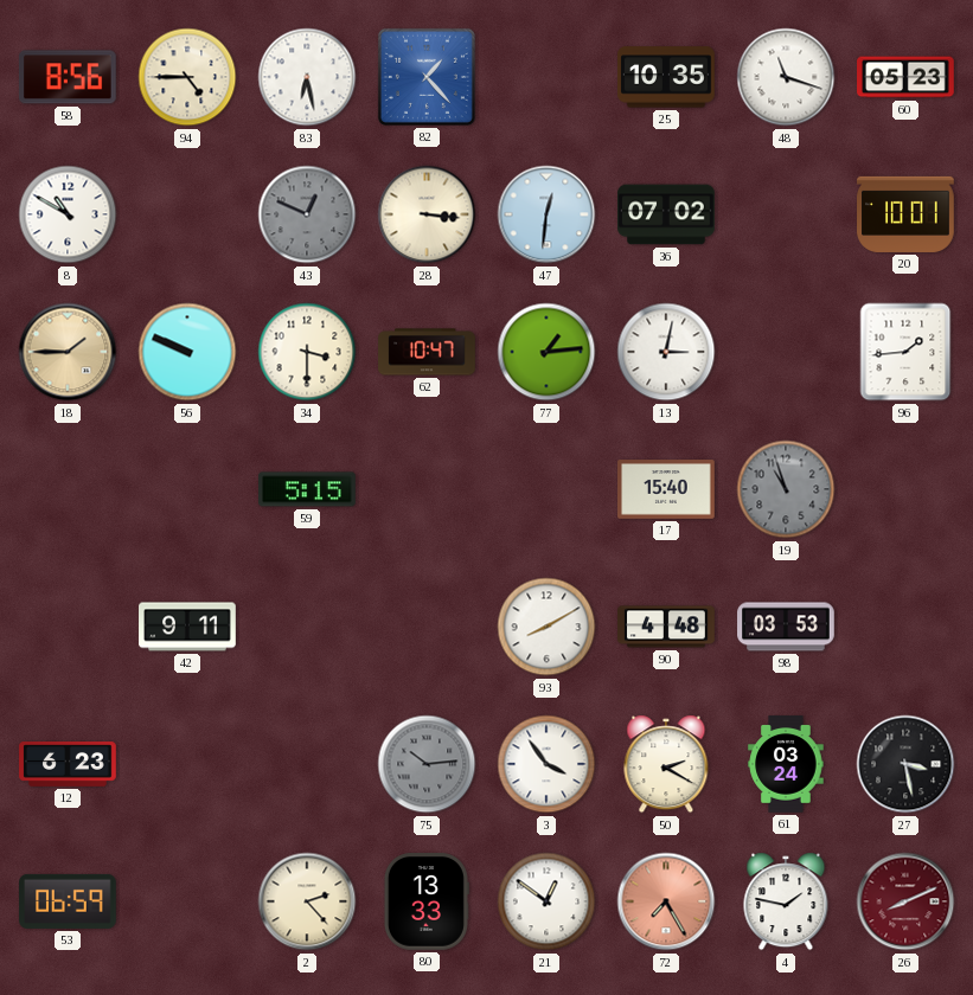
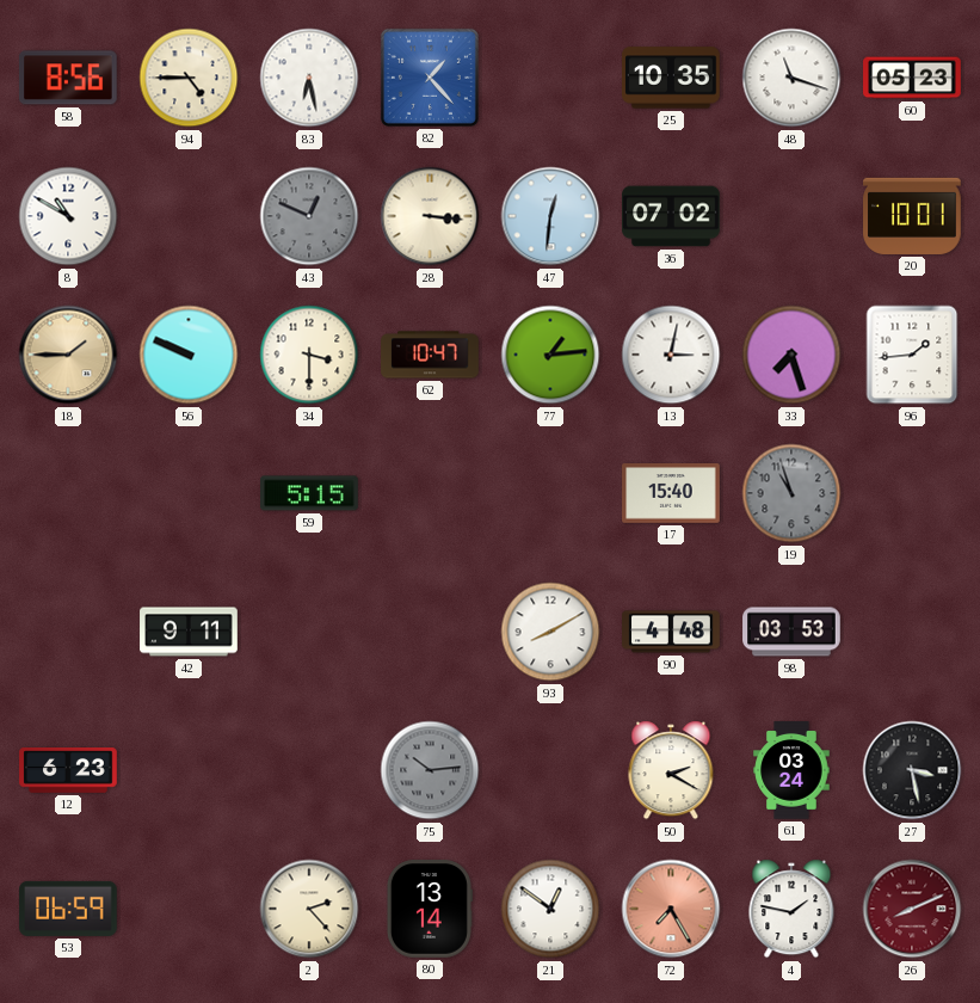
33: none -> 7:27
3: 3:54 -> none
80: 13:33 -> 13:14
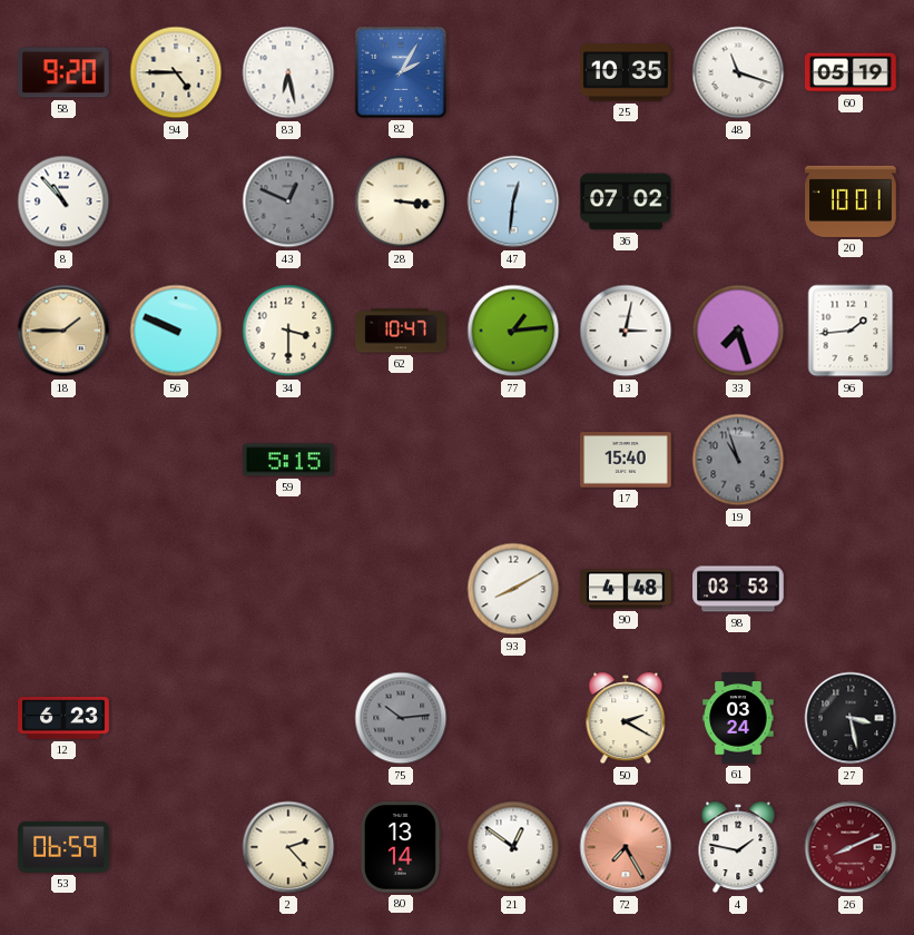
58: 8:56 -> 9:20
82: 1:23 -> 2:05
60: 05:23 -> 05:19
8: 10:50 -> 10:53
42: 9:11 -> none
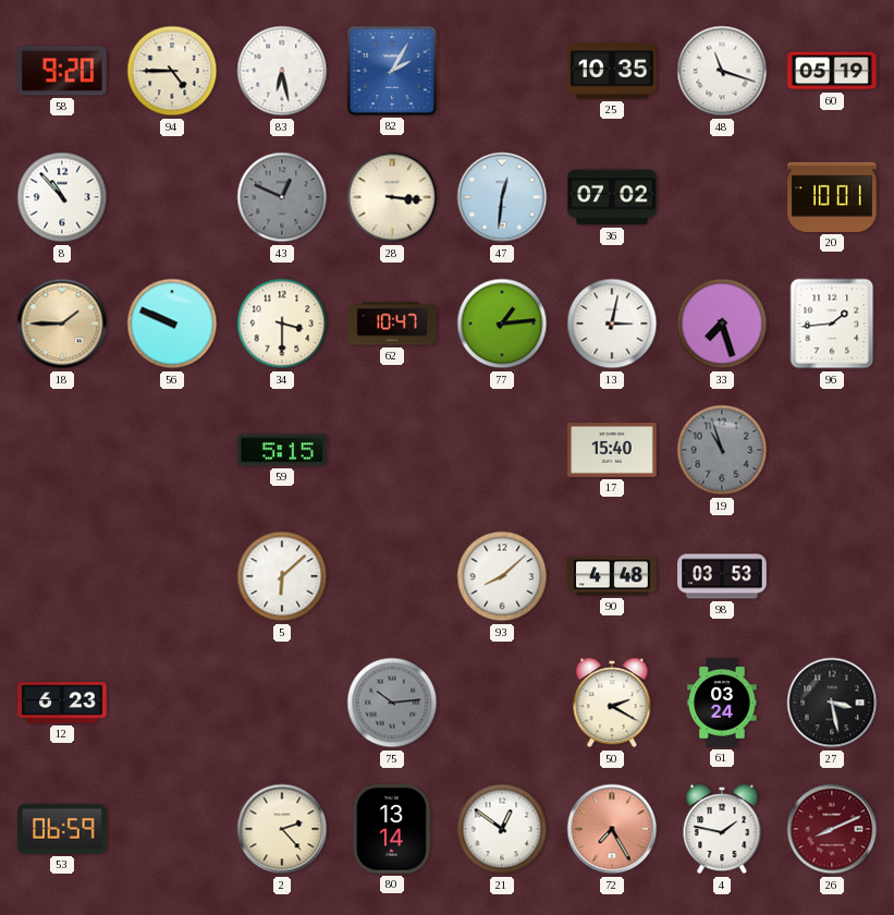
5: none -> 6:08
93: 8:10 -> 8:08
